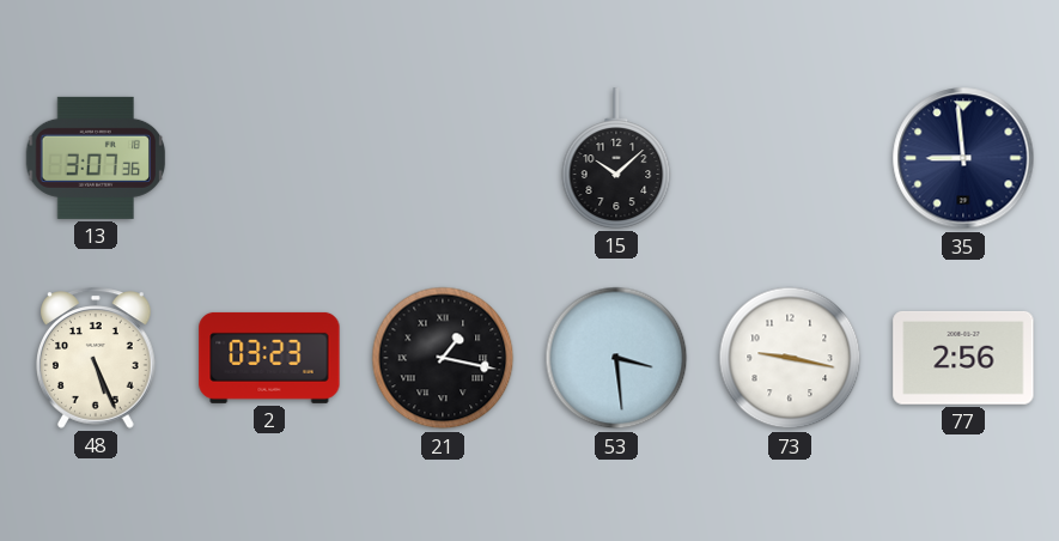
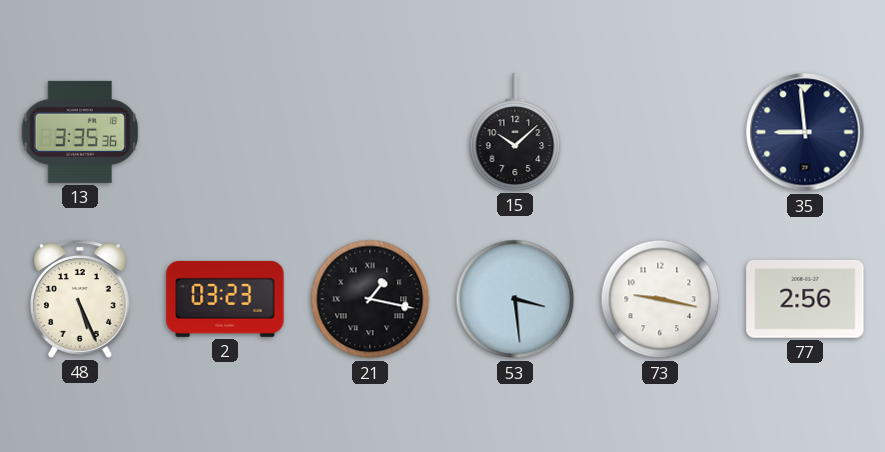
13: 3:07 -> 3:35
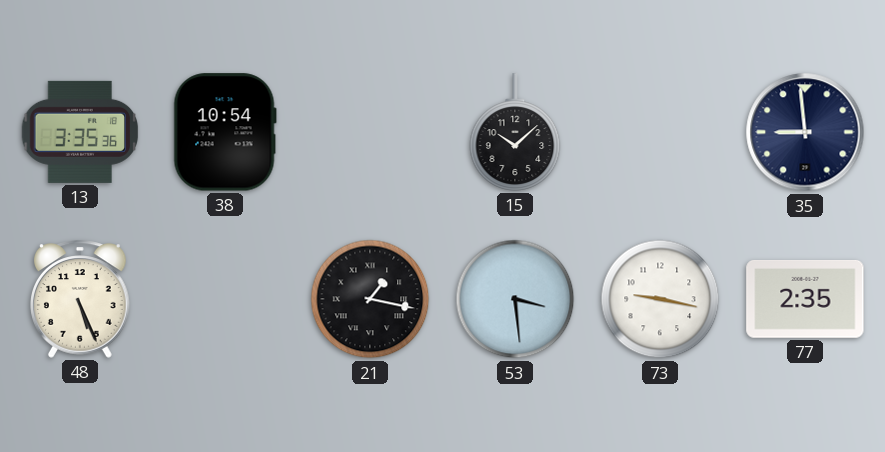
38: none -> 10:54
2: 03:23 -> none
77: 2:56 -> 2:35
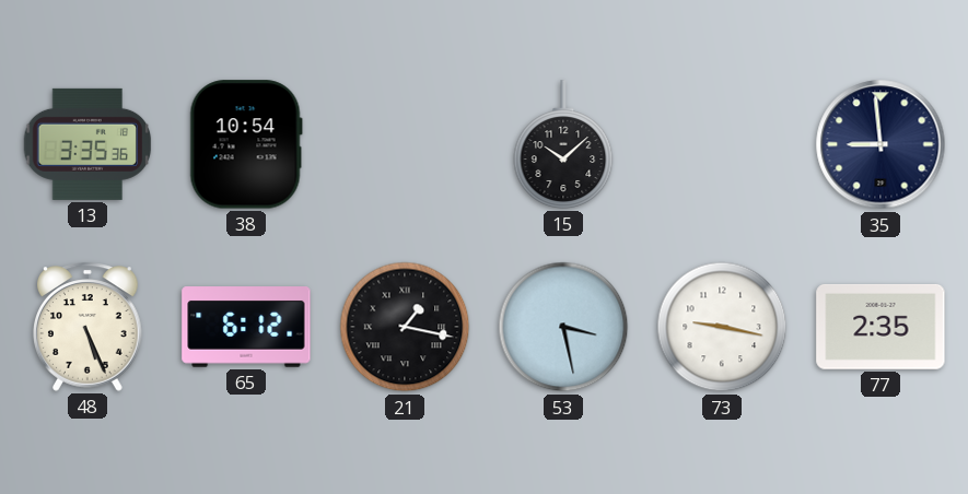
65: none -> 6:12
53: 3:29 -> 3:28
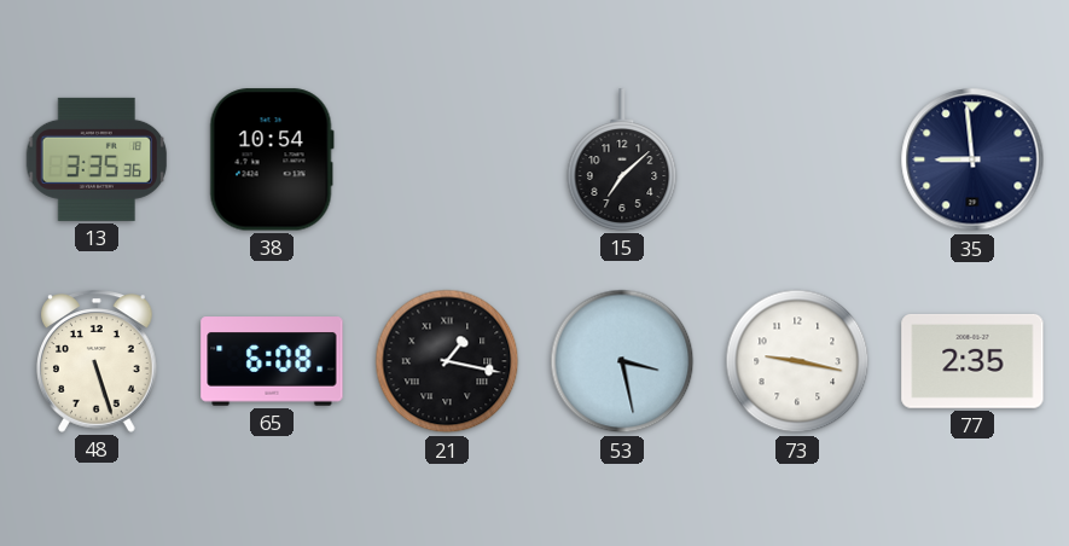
15: 10:08 -> 7:08
48: 5:26 -> 5:27
65: 6:12 -> 6:08
